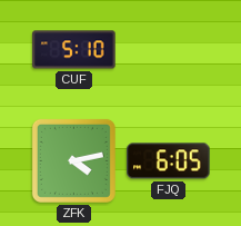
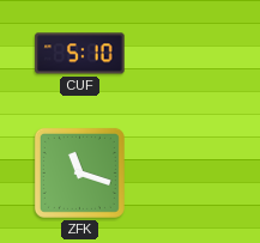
ZFK: 4:13 -> 11:18
FJQ: 6:05 -> none
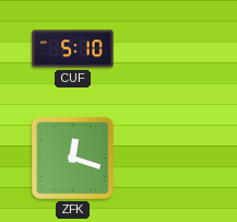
ZFK: 11:18 -> 12:18
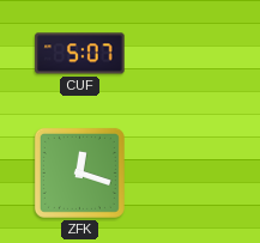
CUF: 5:10 -> 5:07
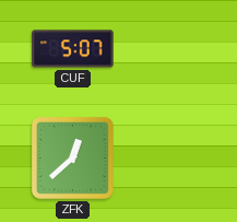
ZFK: 12:18 -> 12:38
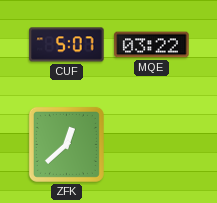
MQE: none -> 03:22
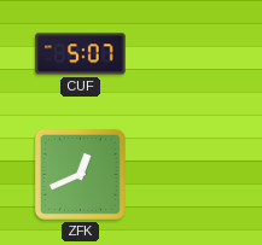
MQE: 03:22 -> none
ZFK: 12:38 -> 12:41
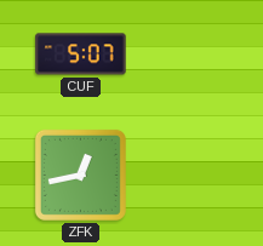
ZFK: 12:41 -> 12:43
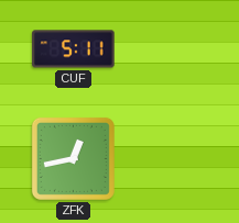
CUF: 5:07 -> 5:11
